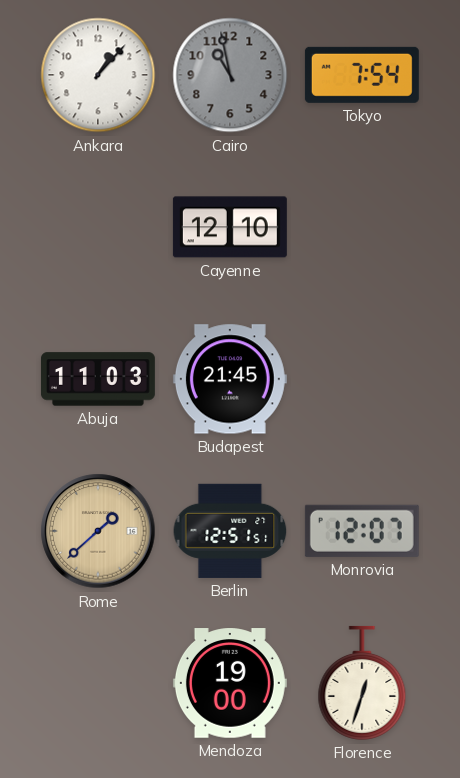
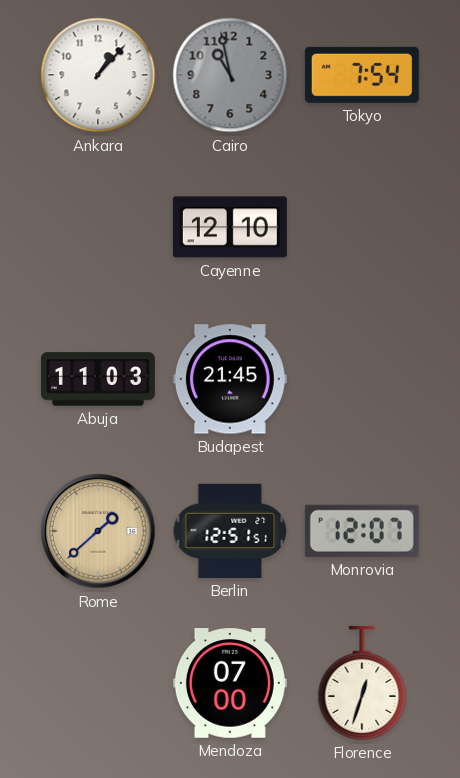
Mendoza: 19:00 -> 07:00
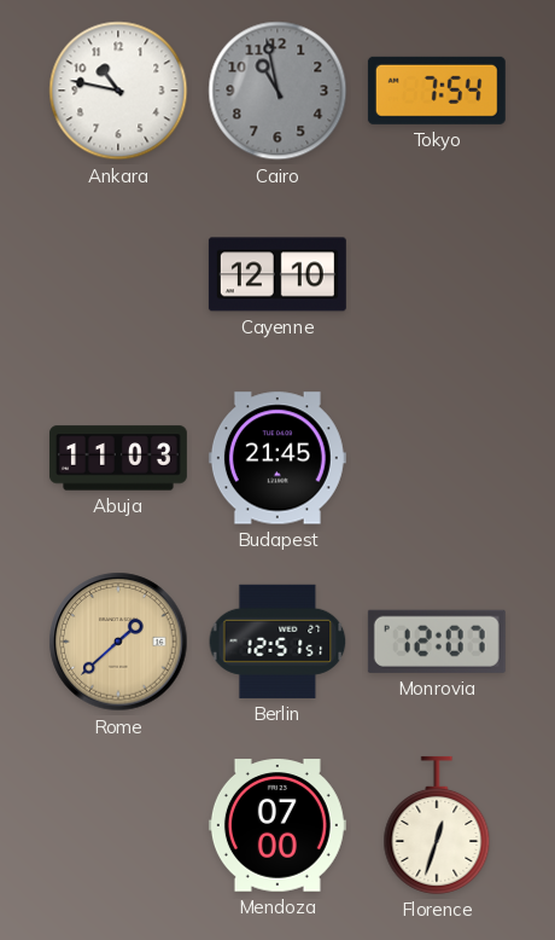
Ankara: 1:07 -> 10:47
